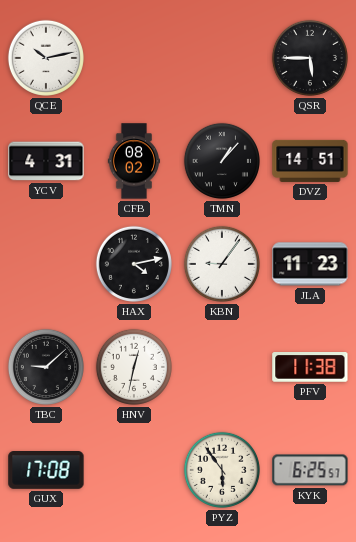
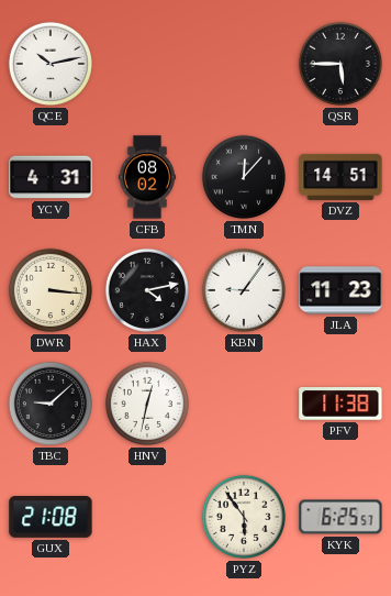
TMN: 1:07 -> 12:07
DWR: none -> 3:16
GUX: 17:08 -> 21:08
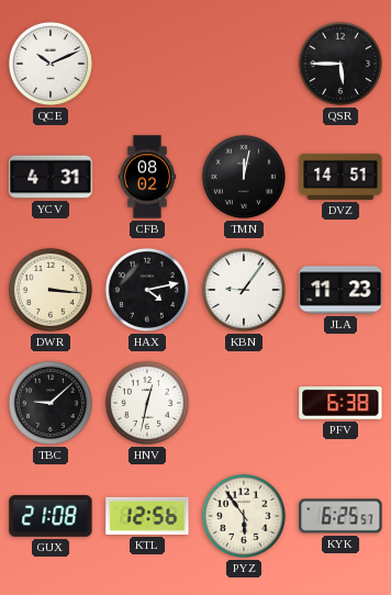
QCE: 10:13 -> 10:11
TMN: 12:07 -> 12:02
PFV: 11:38 -> 6:38
KTL: none -> 12:56
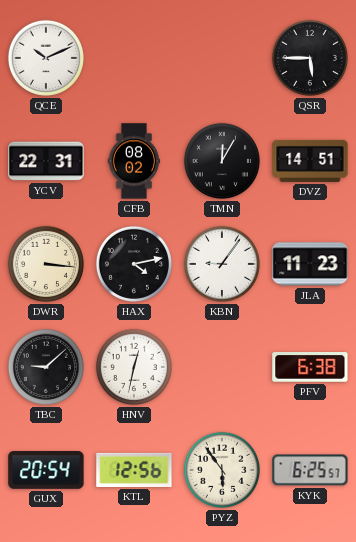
YCV: 4:31 -> 22:31
TMN: 12:02 -> 12:05
GUX: 21:08 -> 20:54
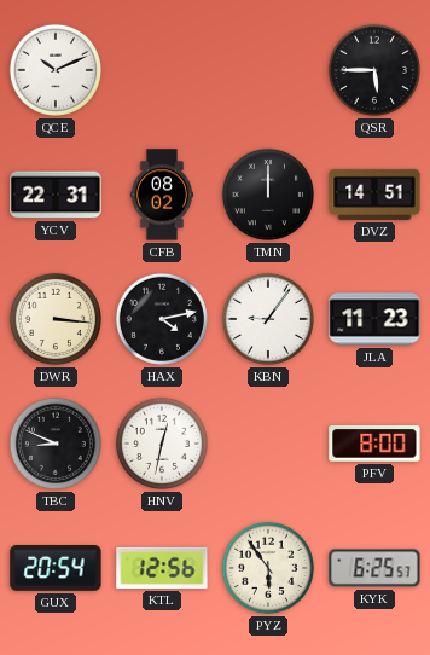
TMN: 12:05 -> 12:00
TBC: 9:08 -> 8:49
PFV: 6:38 -> 8:00
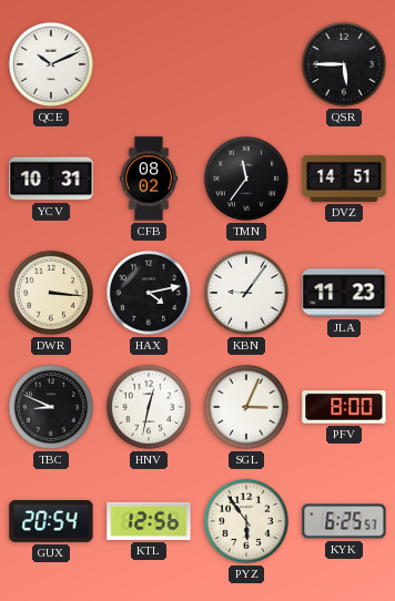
YCV: 22:31 -> 10:31
TMN: 12:00 -> 11:36
SGL: none -> 3:04
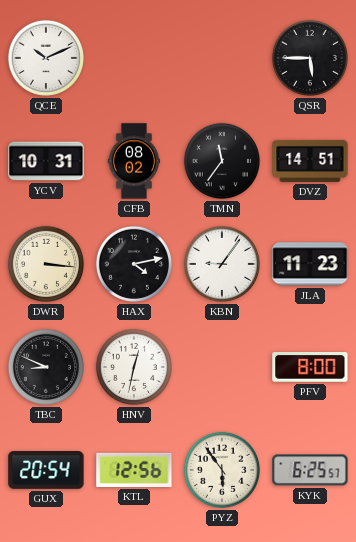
SGL: 3:04 -> none
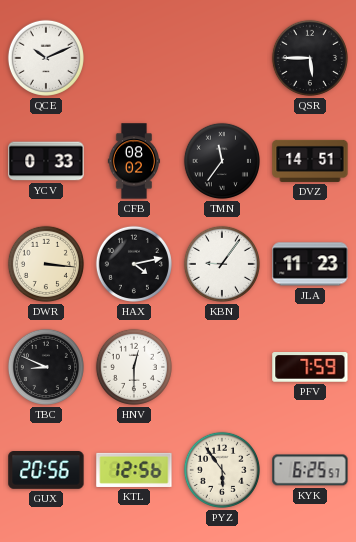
YCV: 10:31 -> 0:33
HNV: 12:32 -> 12:30
PFV: 8:00 -> 7:59
GUX: 20:54 -> 20:56
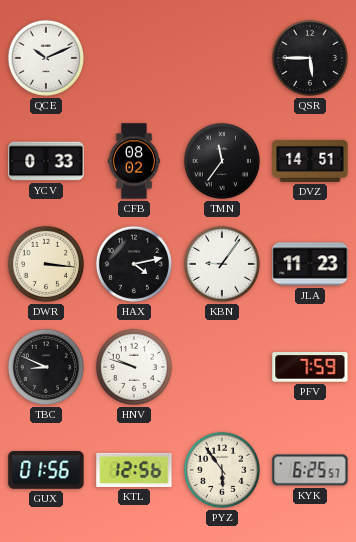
HNV: 12:30 -> 9:48
GUX: 20:56 -> 01:56
